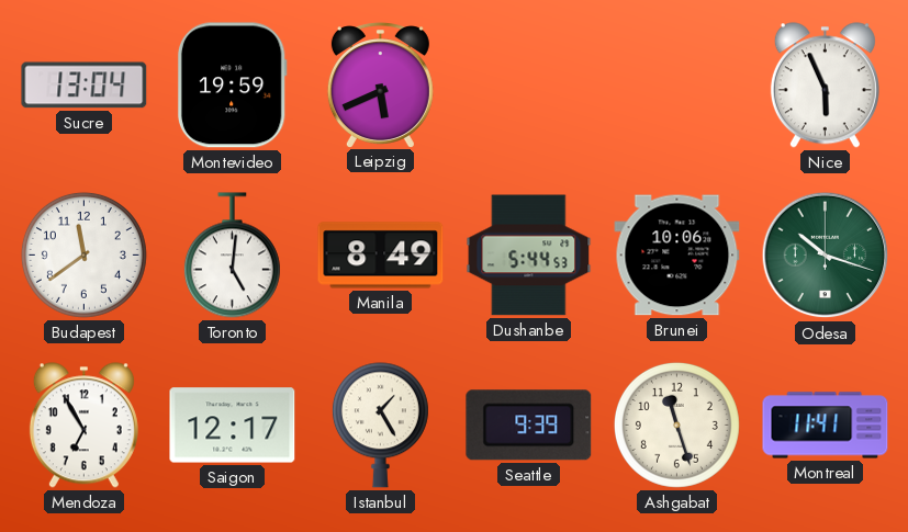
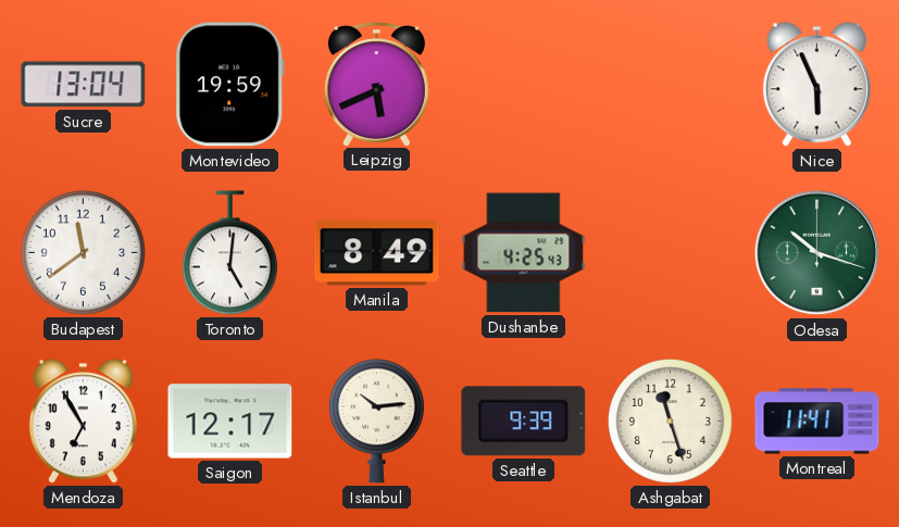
Dushanbe: 5:44 -> 4:25
Brunei: 10:06 -> none
Istanbul: 1:25 -> 10:14
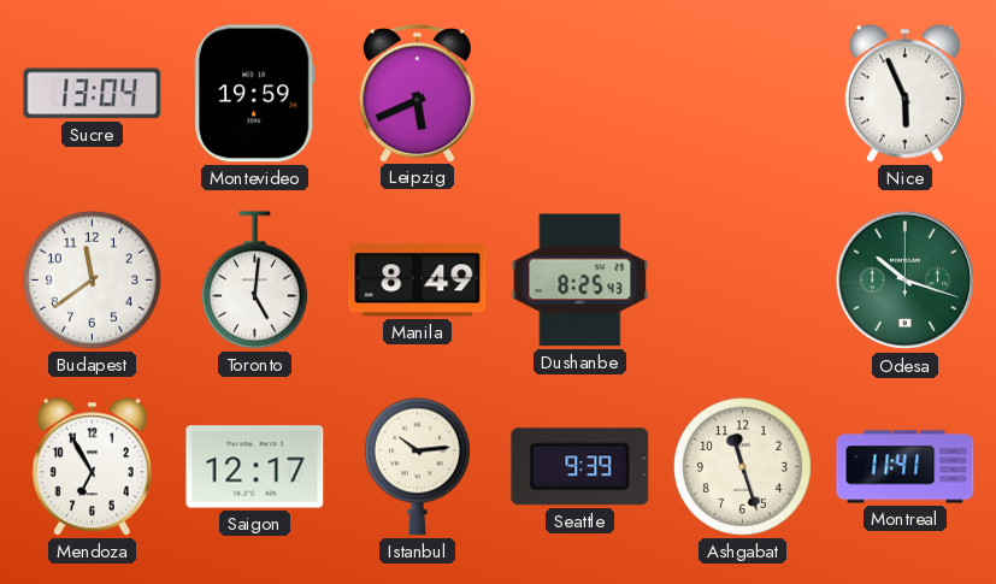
Dushanbe: 4:25 -> 8:25
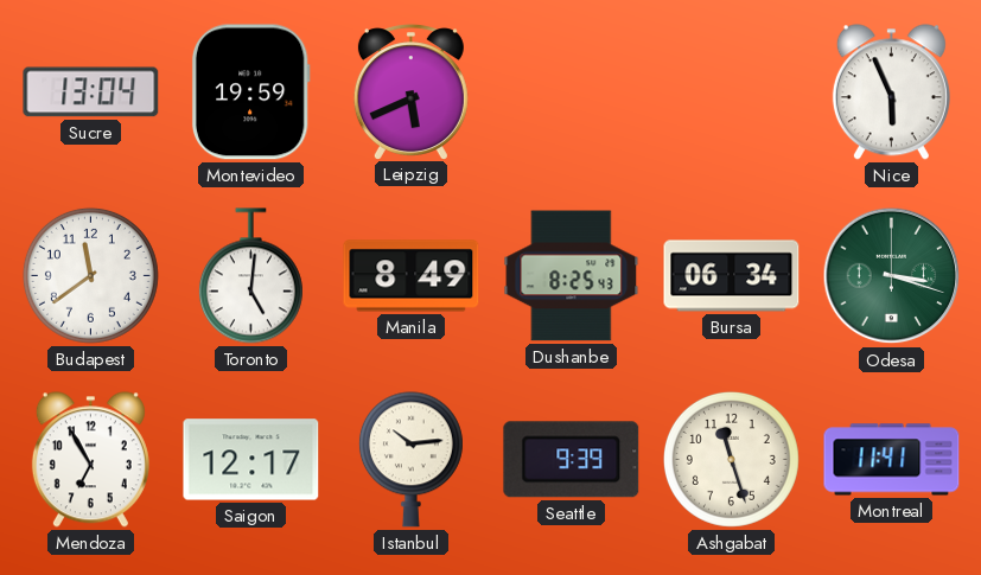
Bursa: none -> 06:34
Odesa: 10:18 -> 3:18
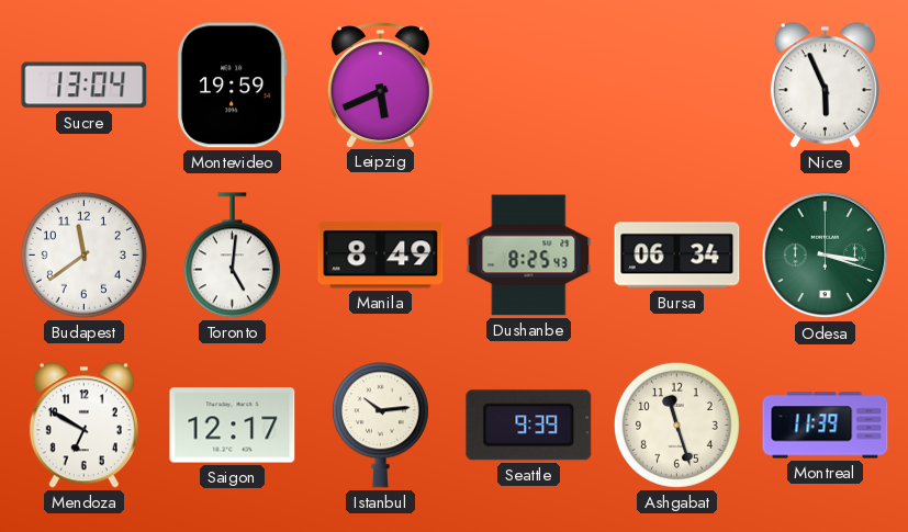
Mendoza: 6:55 -> 6:50
Montreal: 11:41 -> 11:39
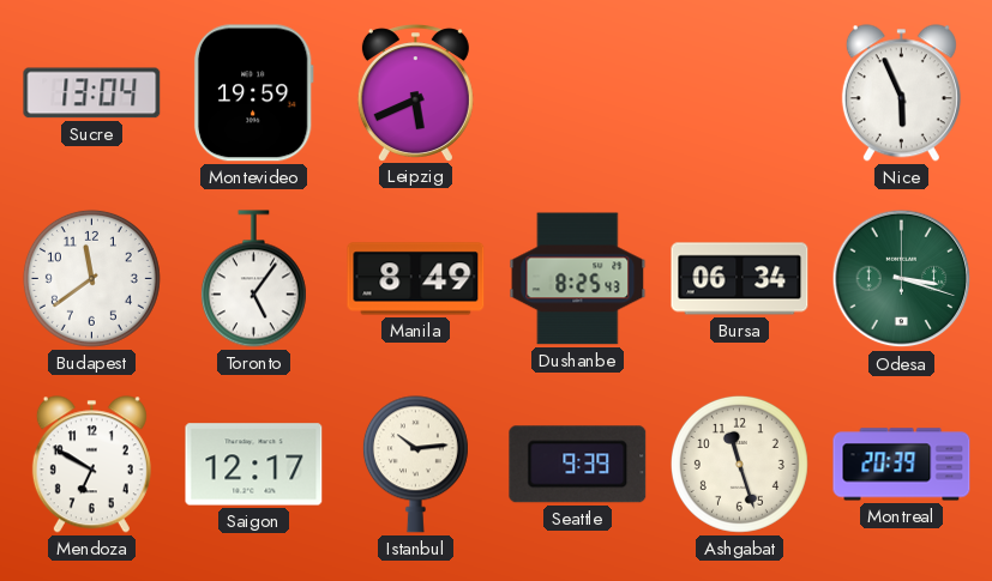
Toronto: 5:01 -> 5:06
Montreal: 11:39 -> 20:39
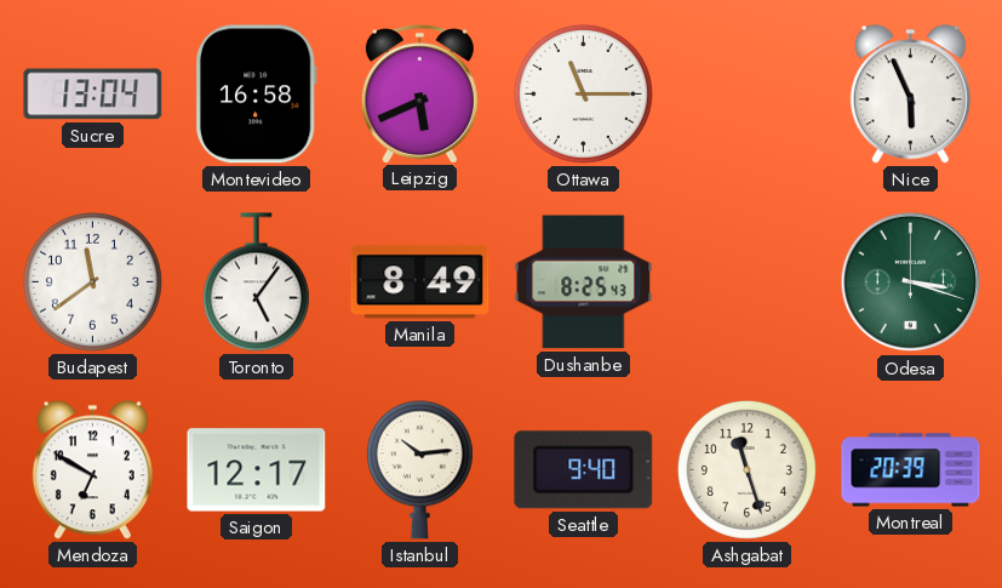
Montevideo: 19:59 -> 16:58
Ottawa: none -> 11:15
Bursa: 06:34 -> none
Seattle: 9:39 -> 9:40
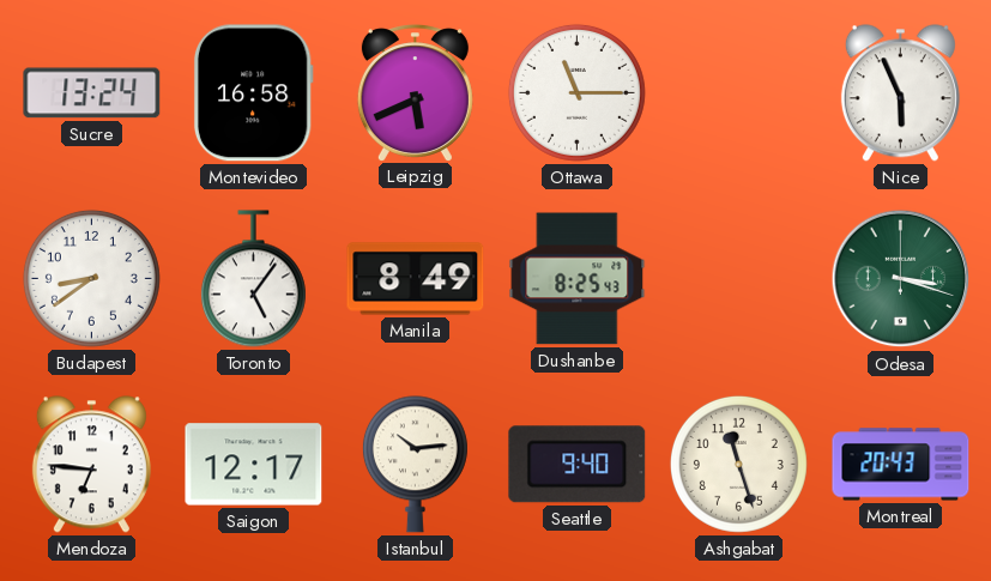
Sucre: 13:04 -> 13:24
Budapest: 11:39 -> 8:39
Mendoza: 6:50 -> 6:46
Montreal: 20:39 -> 20:43
